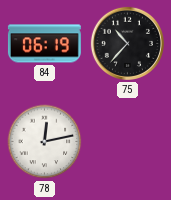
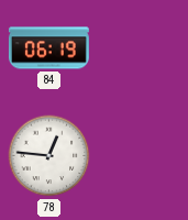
75: 10:37 -> none
78: 12:13 -> 12:46
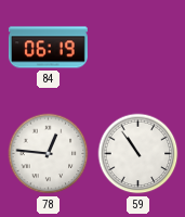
59: none -> 10:54
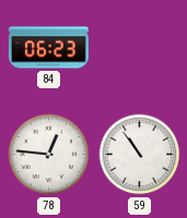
84: 06:19 -> 06:23
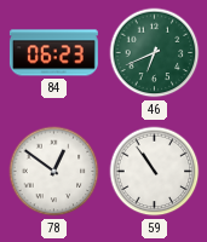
46: none -> 6:41
78: 12:46 -> 12:51
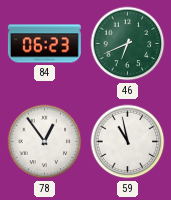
78: 12:51 -> 12:54
59: 10:54 -> 10:58
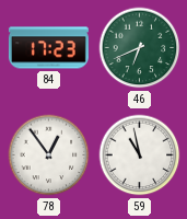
84: 06:23 -> 17:23
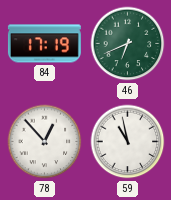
84: 17:23 -> 17:19
78: 12:54 -> 12:53
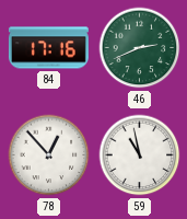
84: 17:19 -> 17:16
46: 6:41 -> 2:41
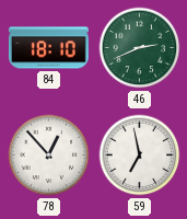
84: 17:16 -> 18:10
59: 10:58 -> 6:58
